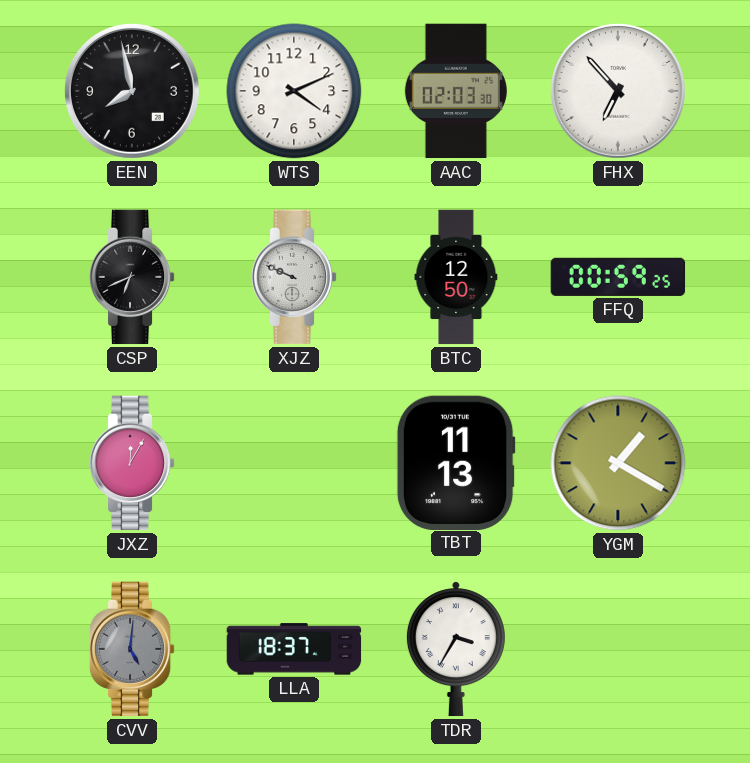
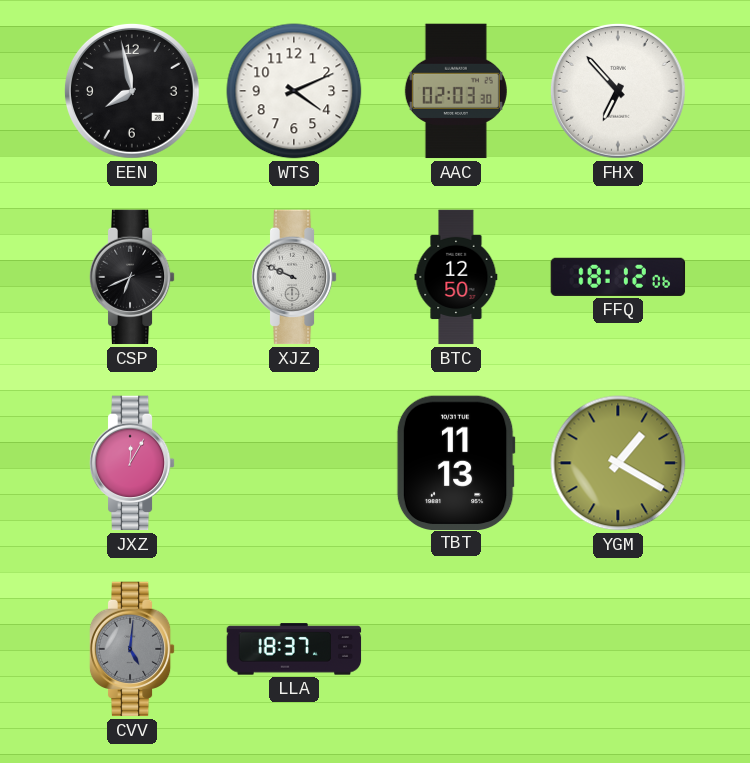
FFQ: 00:59 -> 18:12
TDR: 3:35 -> none
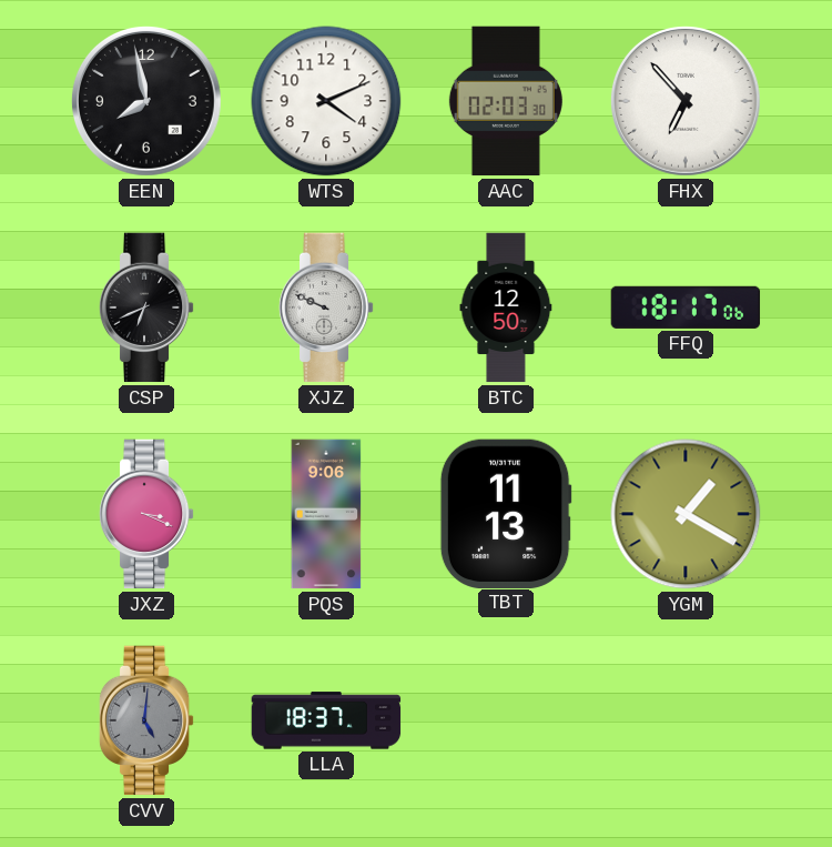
FFQ: 18:12 -> 18:17
JXZ: 12:05 -> 3:19
PQS: none -> 9:06
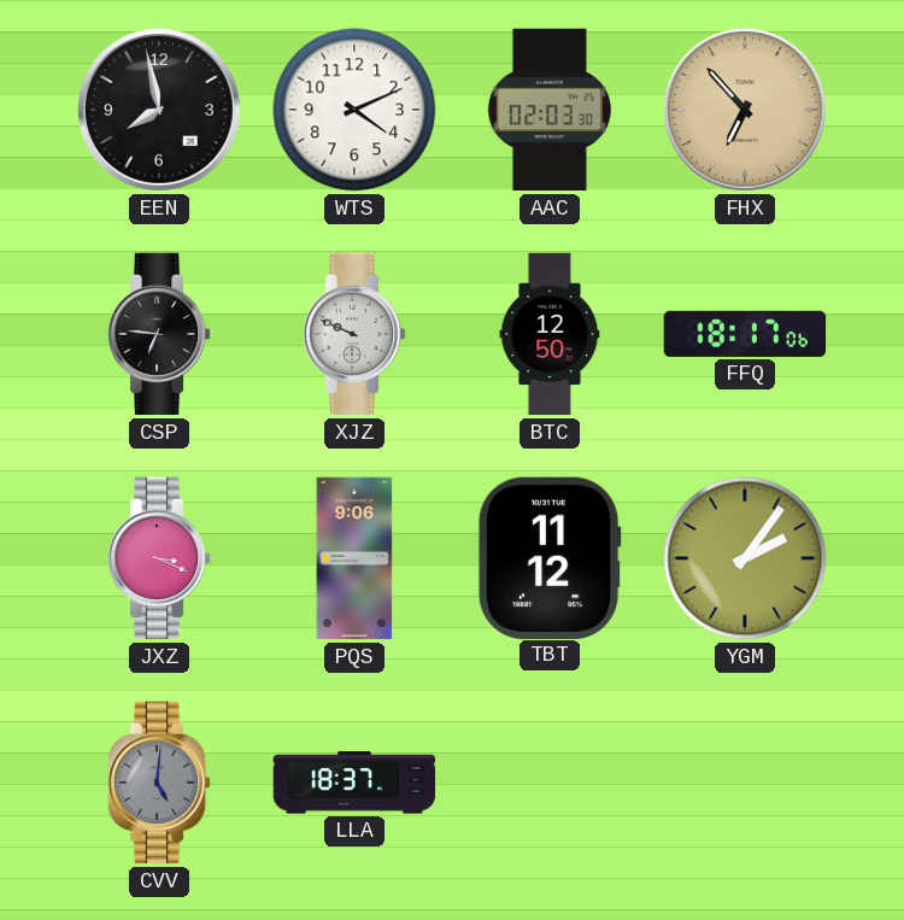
FHX dial: white -> champagne
CSP: 6:41 -> 6:46
TBT: 11:13 -> 11:12
YGM: 1:20 -> 2:06
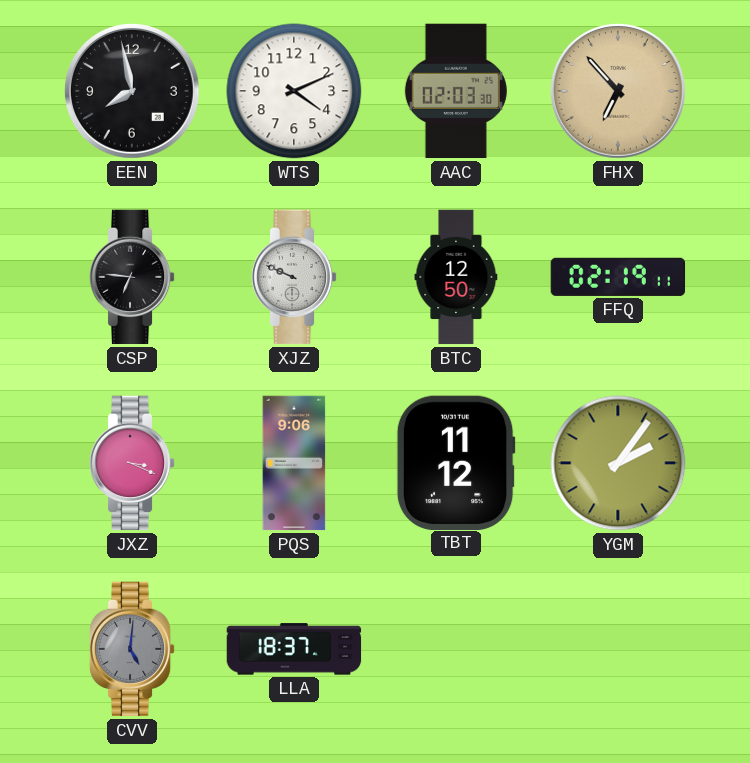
FFQ: 18:17 -> 02:19
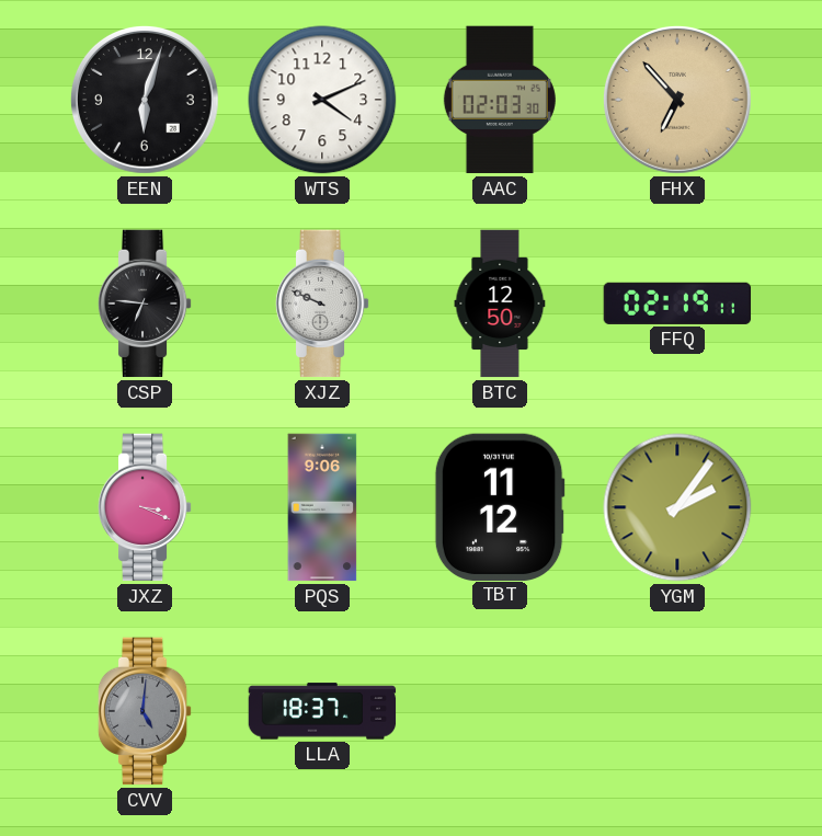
EEN: 7:58 -> 6:03
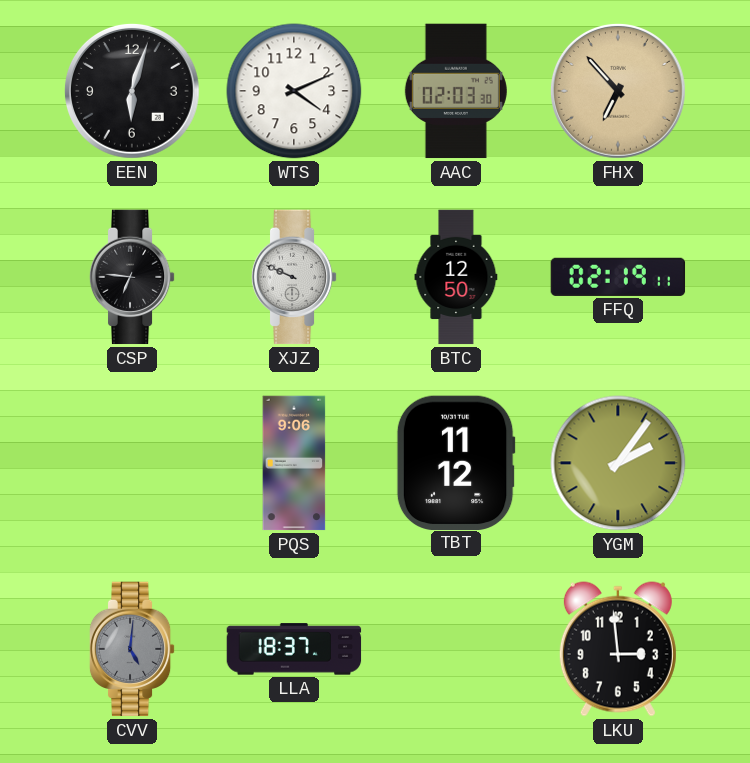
JXZ: 3:19 -> none
LKU: none -> 2:59
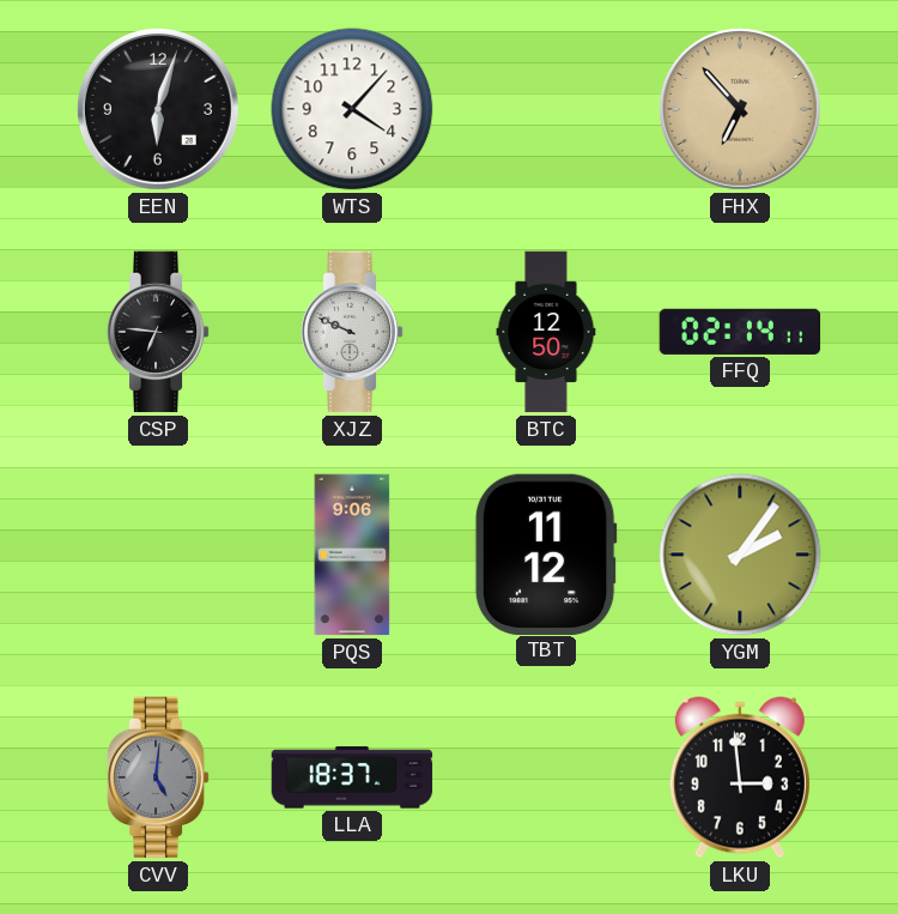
WTS: 4:11 -> 4:07
AAC: 02:03 -> none
FFQ: 02:19 -> 02:14
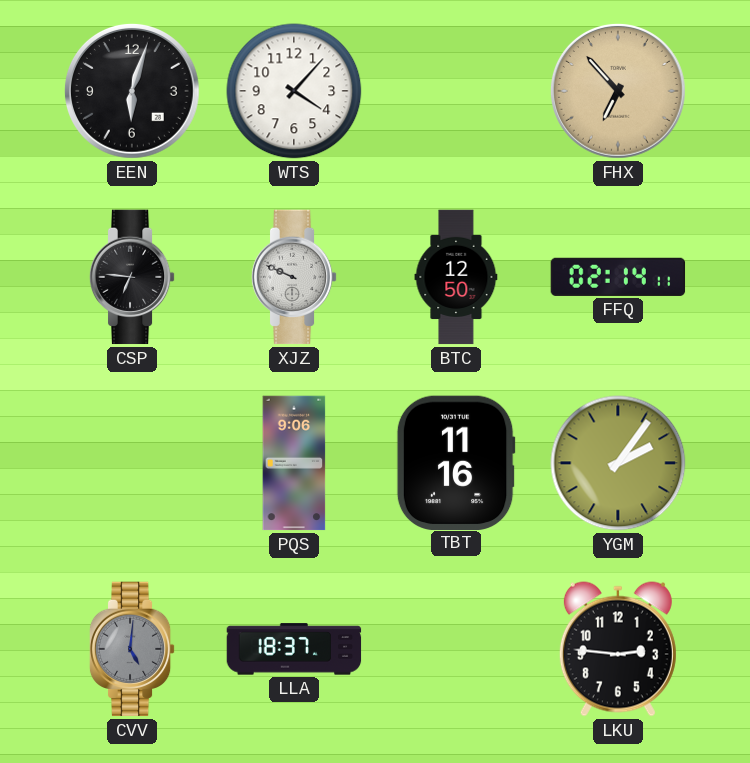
TBT: 11:12 -> 11:16
LKU: 2:59 -> 2:46
